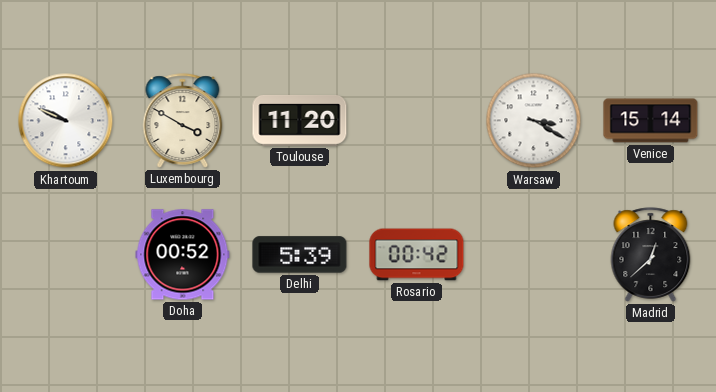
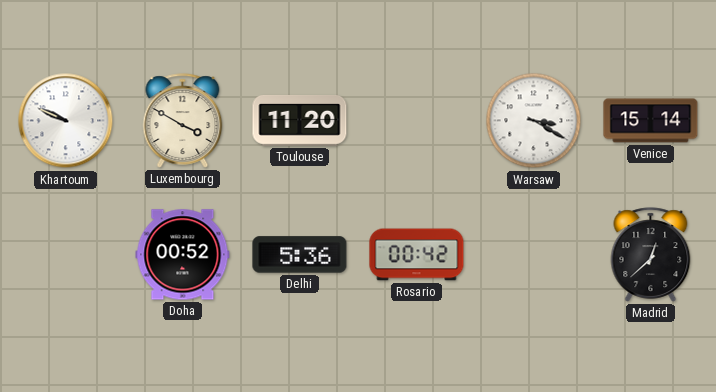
Delhi: 5:39 -> 5:36
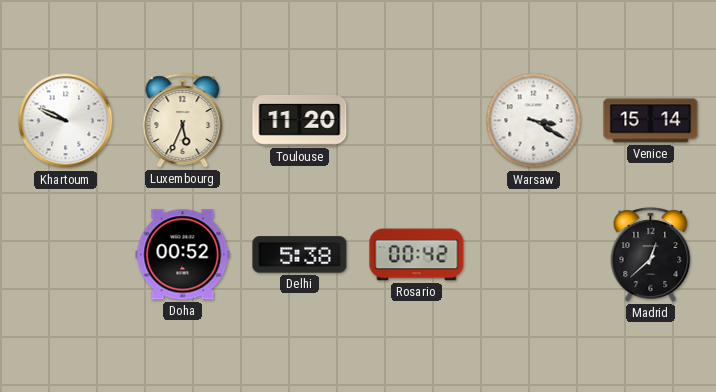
Luxembourg: 3:50 -> 5:34
Delhi: 5:36 -> 5:38
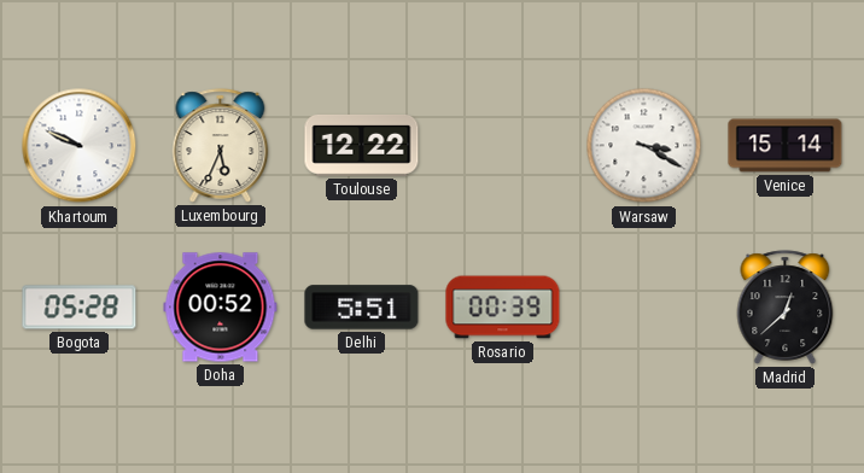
Toulouse: 11:20 -> 12:22
Bogota: none -> 05:28
Delhi: 5:38 -> 5:51
Rosario: 00:42 -> 00:39
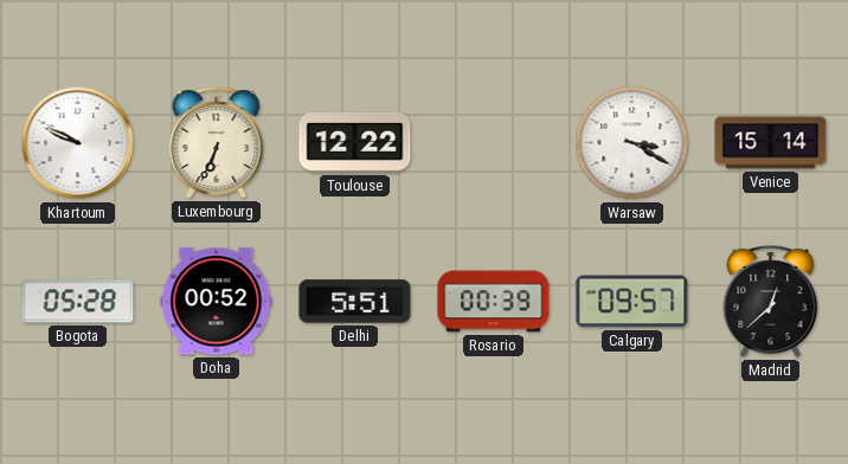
Luxembourg: 5:34 -> 6:34
Calgary: none -> 09:57
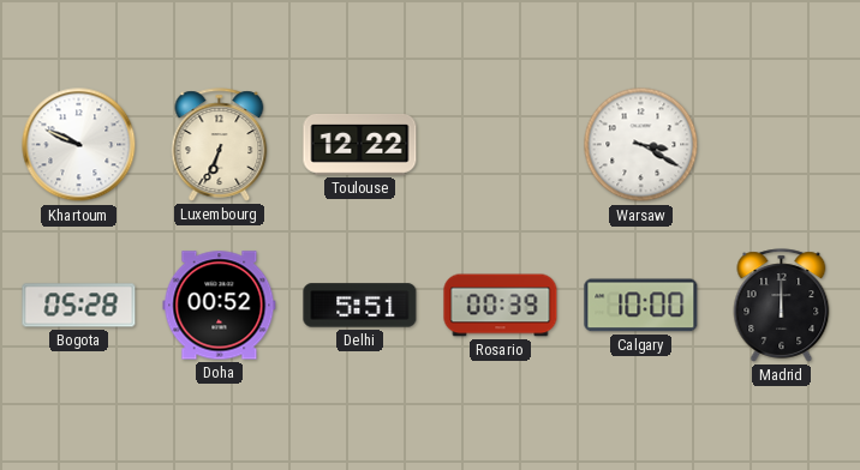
Venice: 15:14 -> none
Calgary: 09:57 -> 10:00
Madrid: 12:38 -> 12:00
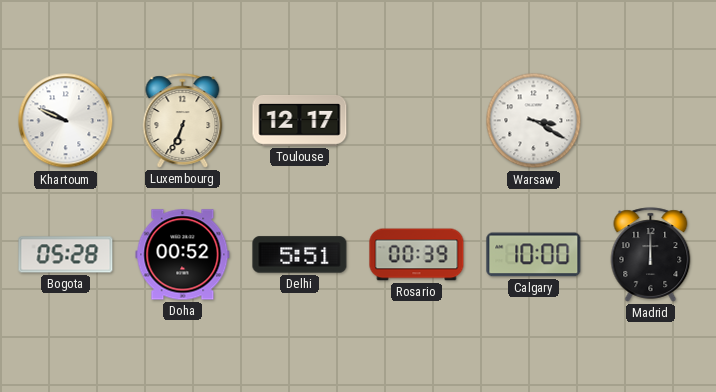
Toulouse: 12:22 -> 12:17
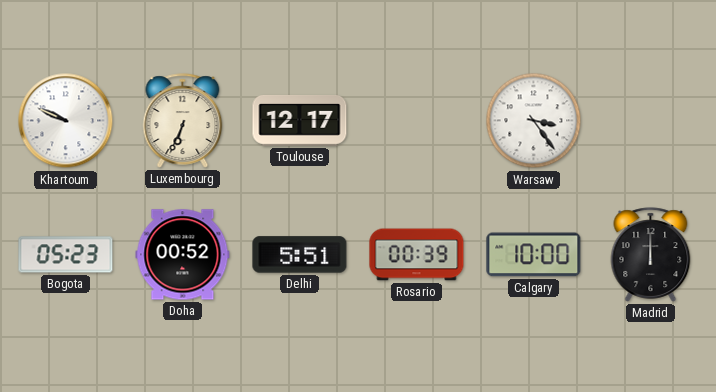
Warsaw: 3:20 -> 3:24
Bogota: 05:28 -> 05:23
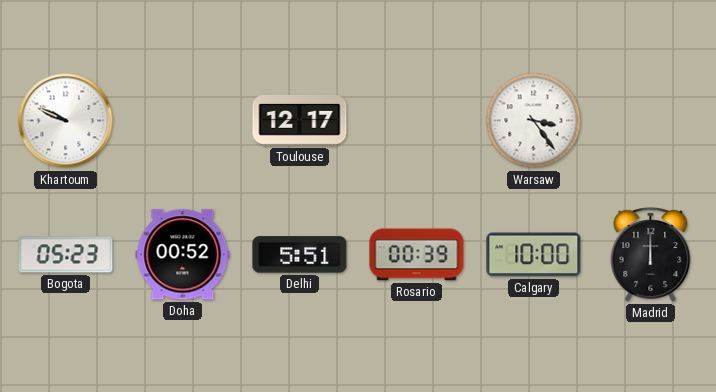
Luxembourg: 6:34 -> none
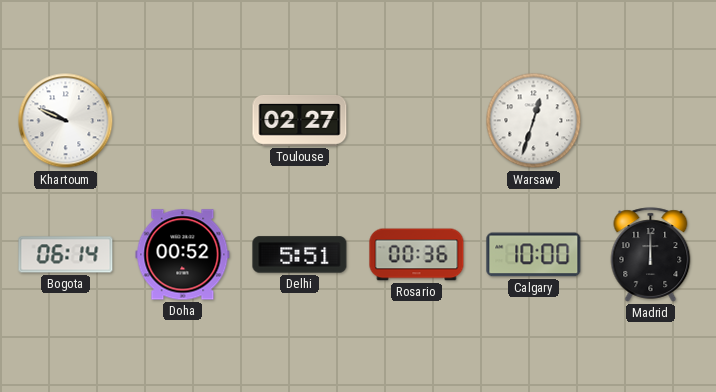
Toulouse: 12:17 -> 02:27
Warsaw: 3:24 -> 12:33
Bogota: 05:23 -> 06:14
Rosario: 00:39 -> 00:36
